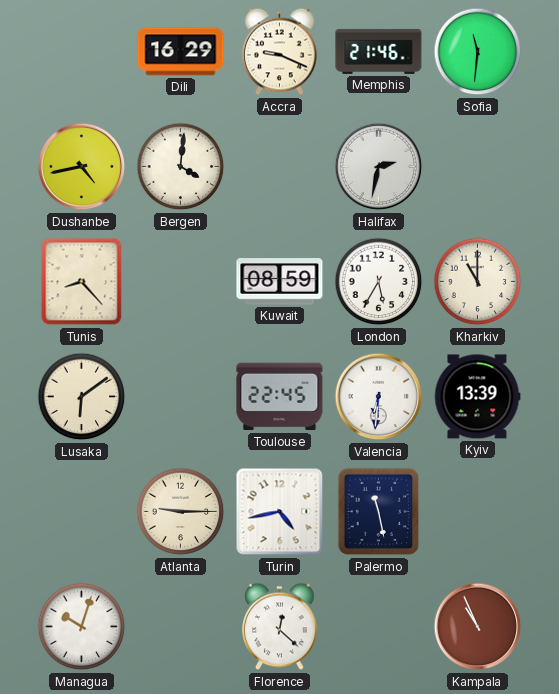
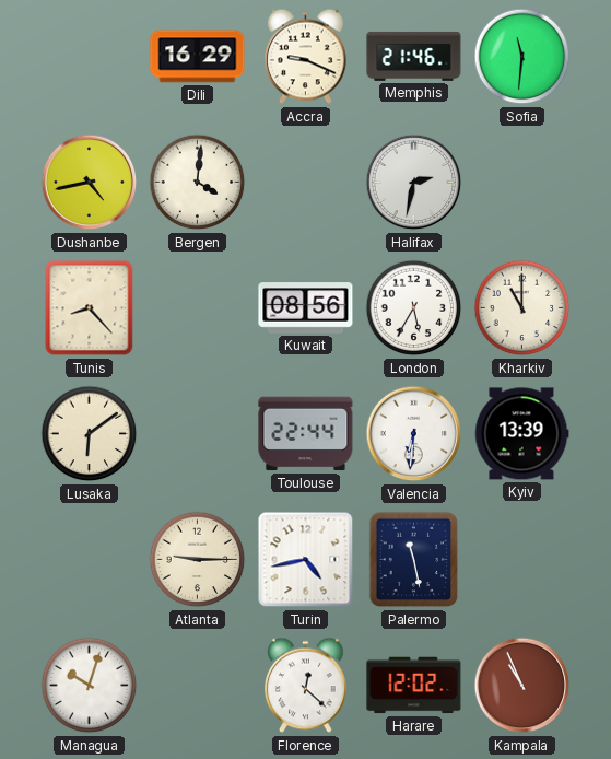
Kuwait: 08:59 -> 08:56
Toulouse: 22:45 -> 22:44
Harare: none -> 12:02
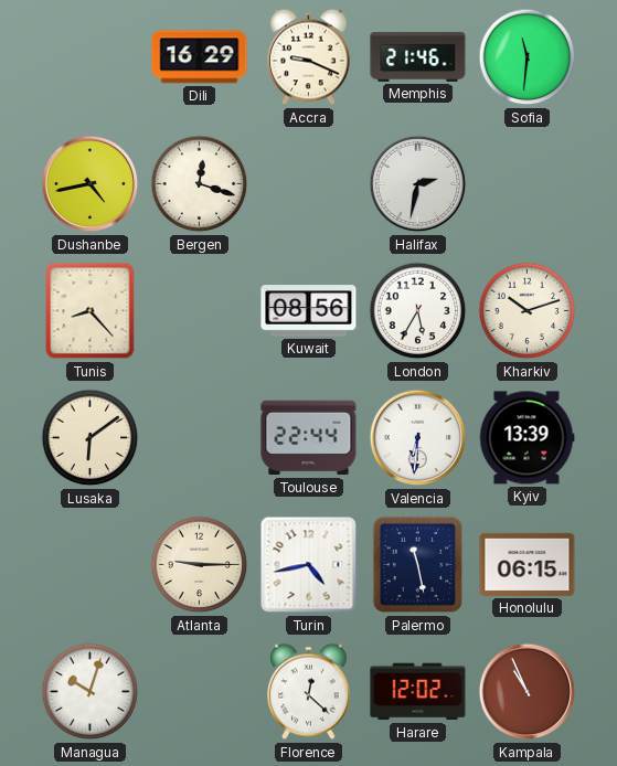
Bergen: 4:01 -> 12:18
Kharkiv: 11:00 -> 10:12
Honolulu: none -> 06:15
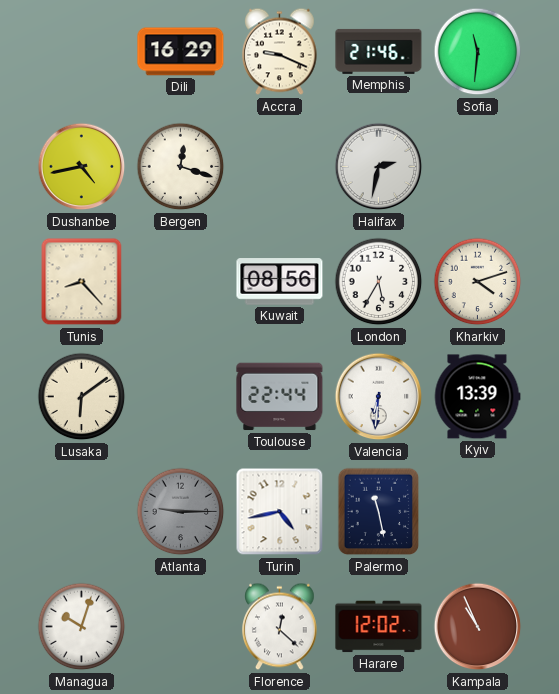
Kharkiv: 10:12 -> 4:12
Atlanta dial: cream -> grey
Honolulu: 06:15 -> none
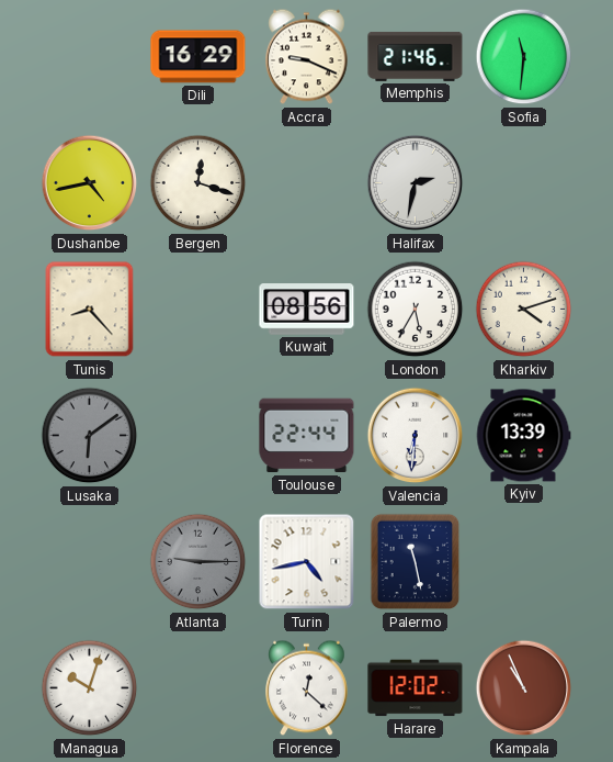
Lusaka dial: cream -> grey
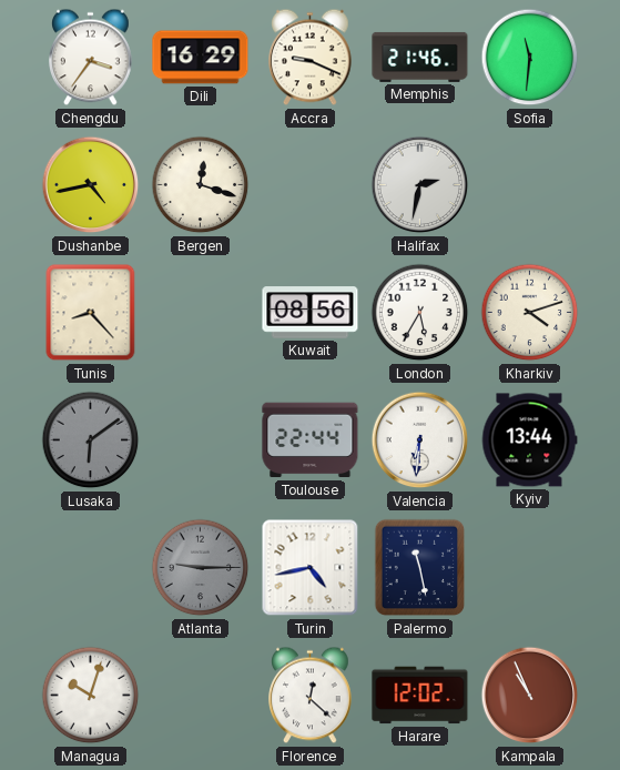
Chengdu: none -> 3:36
Kyiv: 13:39 -> 13:44
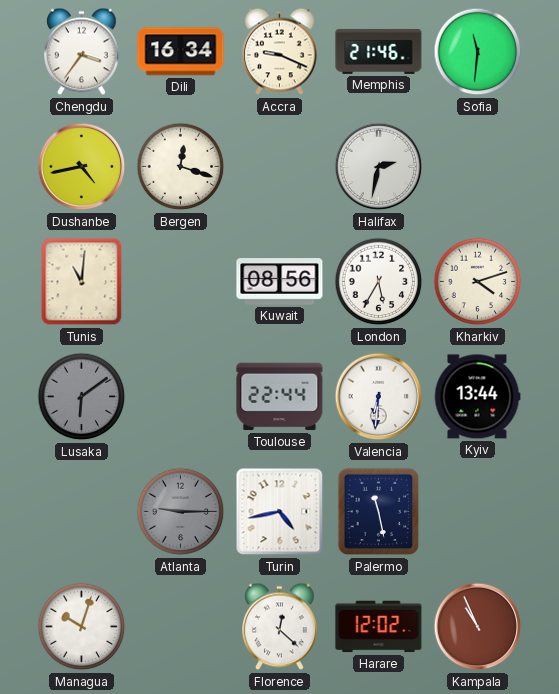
Dili: 16:29 -> 16:34
Tunis: 8:23 -> 11:01
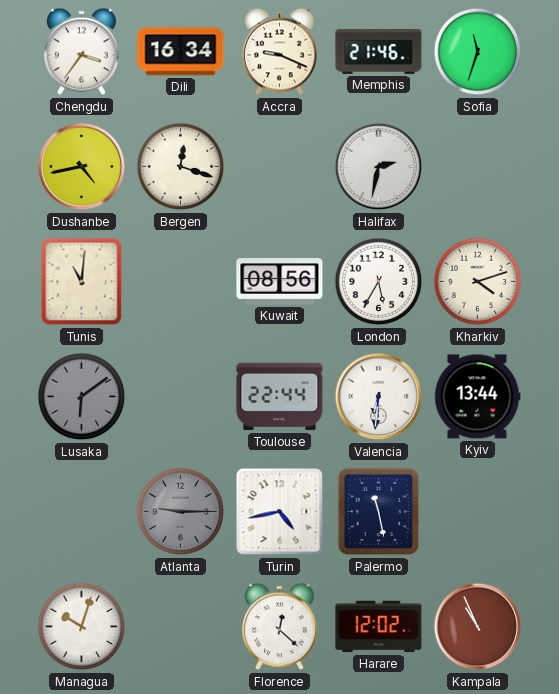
Sofia: 11:31 -> 11:33
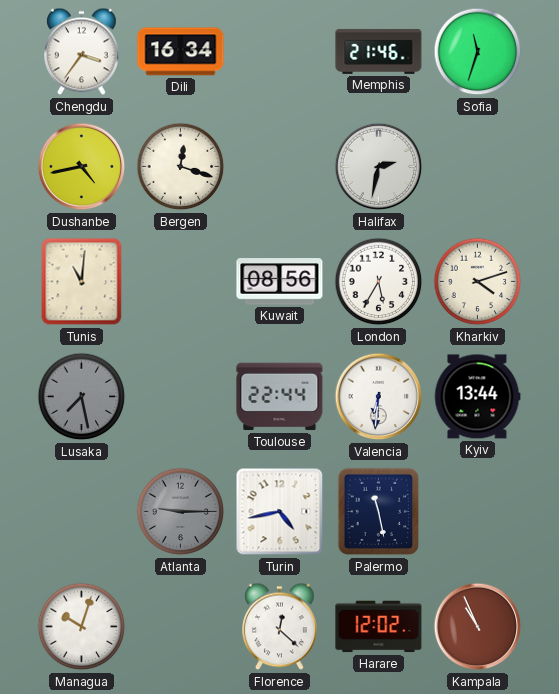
Accra: 9:19 -> none
Lusaka: 6:09 -> 7:28
